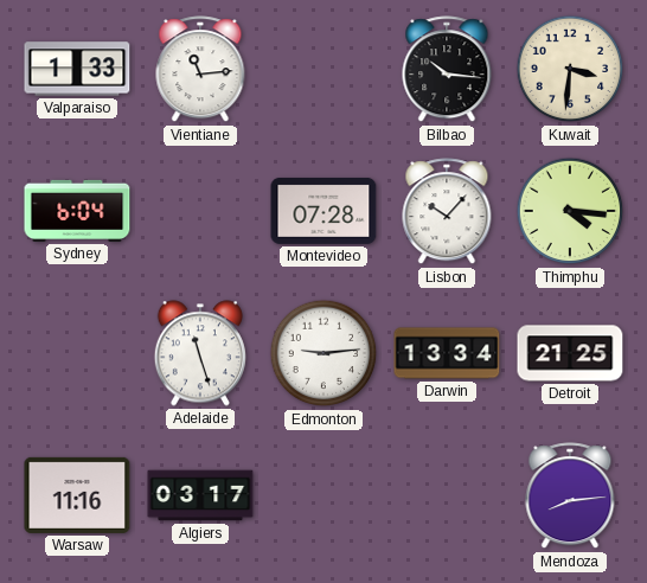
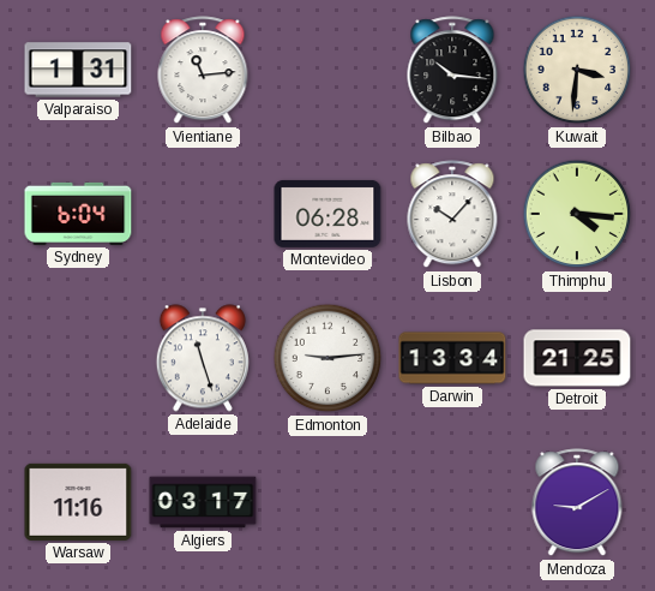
Valparaiso: 1:33 -> 1:31
Montevideo: 07:28 -> 06:28
Mendoza: 8:14 -> 9:10
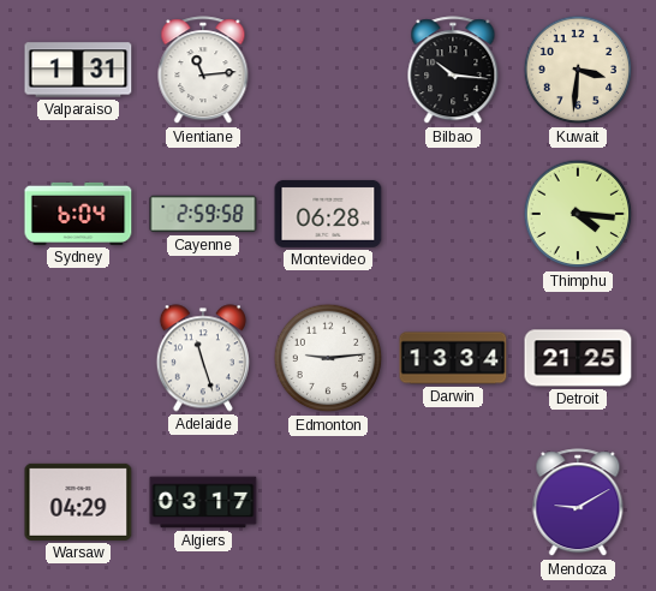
Cayenne: none -> 2:59
Lisbon: 10:07 -> none
Warsaw: 11:16 -> 04:29
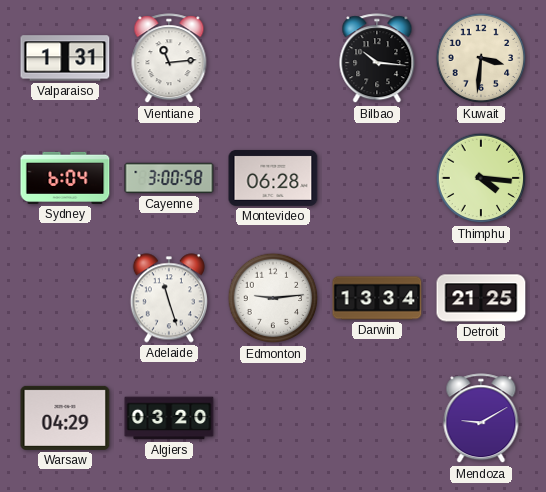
Cayenne: 2:59 -> 3:00
Algiers: 03:17 -> 03:20
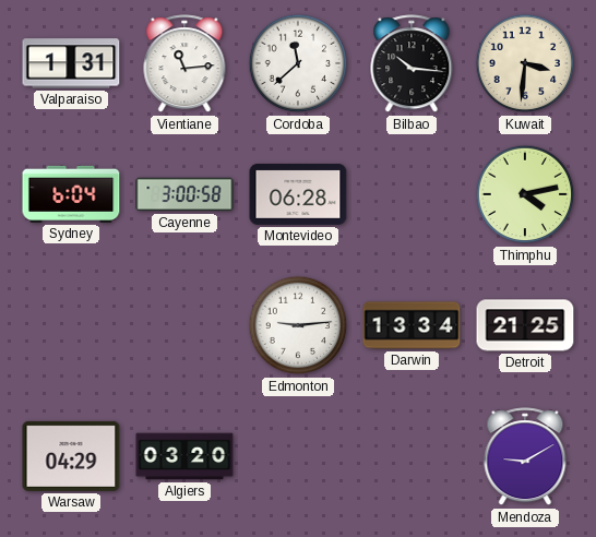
Cordoba: none -> 11:38
Thimphu: 4:16 -> 4:13
Adelaide: 11:27 -> none
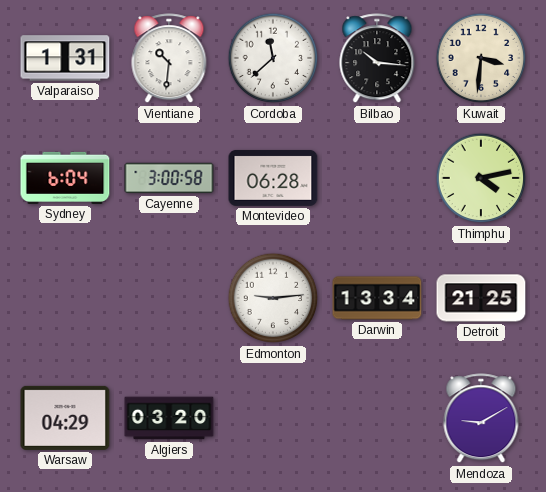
Vientiane: 11:14 -> 10:31
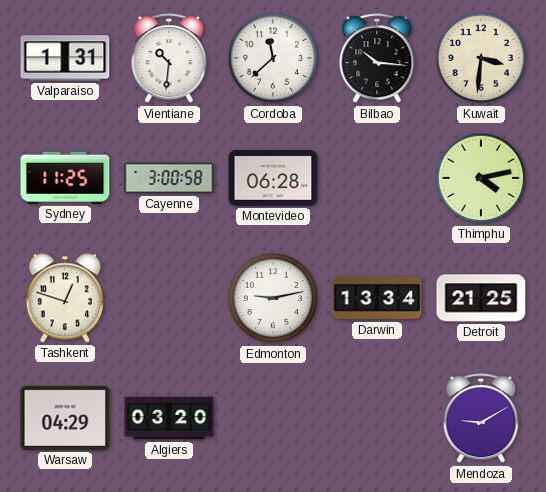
Sydney: 6:04 -> 11:25
Tashkent: none -> 12:48
Edmonton: 9:14 -> 9:13
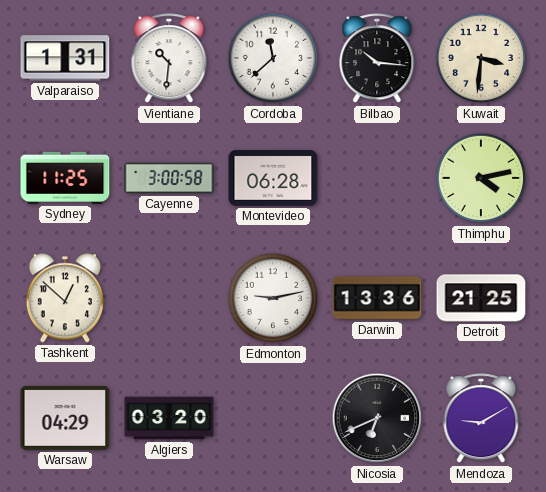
Tashkent: 12:48 -> 12:52
Darwin: 13:34 -> 13:36
Nicosia: none -> 6:41
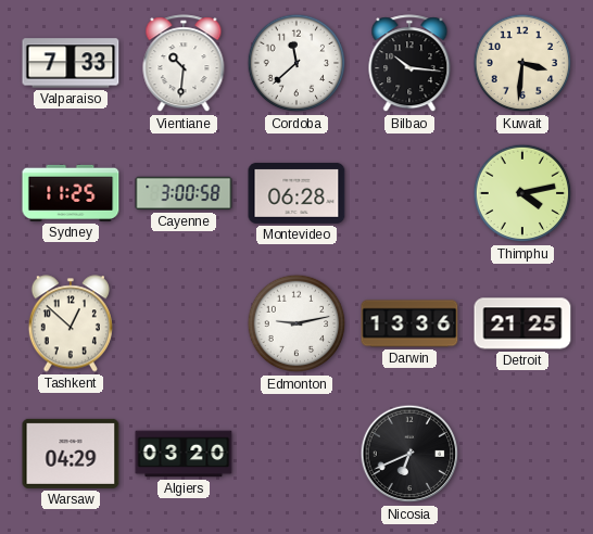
Valparaiso: 1:31 -> 7:33
Mendoza: 9:10 -> none
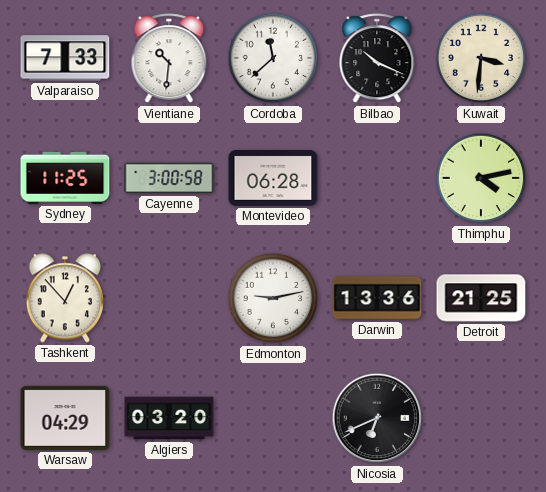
Bilbao: 10:16 -> 10:19
Tashkent: 12:52 -> 12:53
